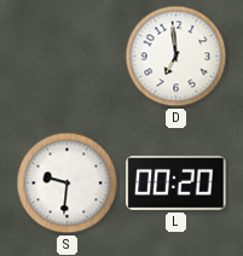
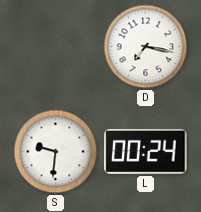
D: 6:59 -> 7:17
L: 00:20 -> 00:24
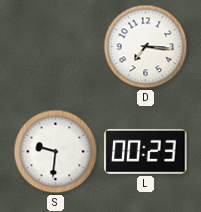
D: 7:17 -> 7:16
L: 00:24 -> 00:23
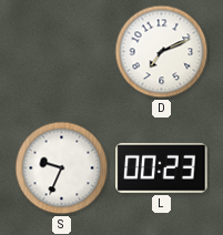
D: 7:16 -> 7:11
S: 9:31 -> 9:34
